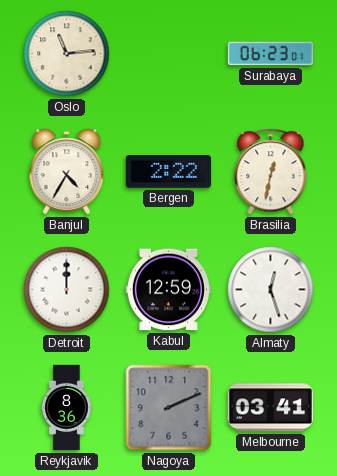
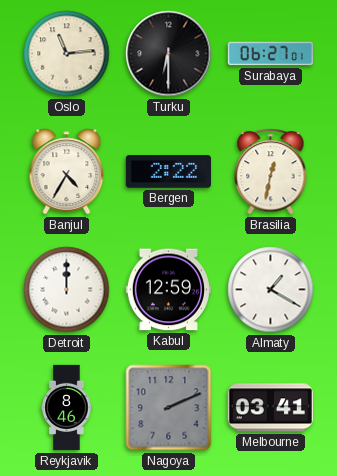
Turku: none -> 6:30
Surabaya: 06:23 -> 06:27
Almaty: 12:27 -> 1:20
Reykjavik: 8:36 -> 8:46
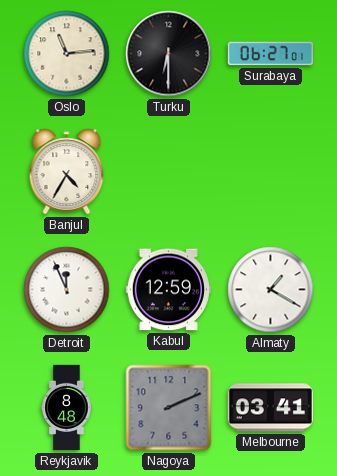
Bergen: 2:22 -> none
Brasilia: 12:32 -> none
Detroit: 12:00 -> 11:56
Reykjavik: 8:46 -> 8:48
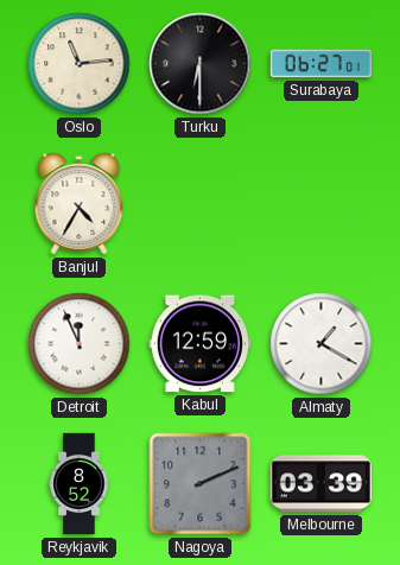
Reykjavik: 8:48 -> 8:52
Melbourne: 03:41 -> 03:39
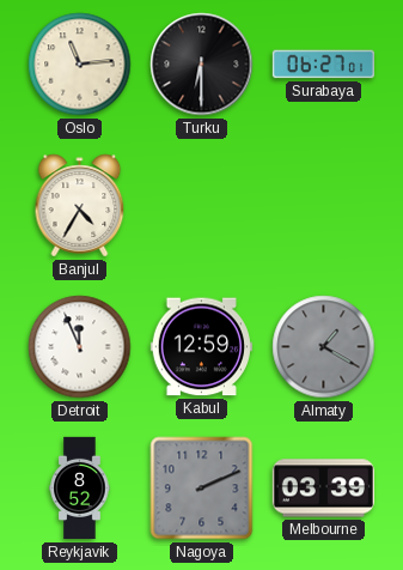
Almaty dial: white -> grey
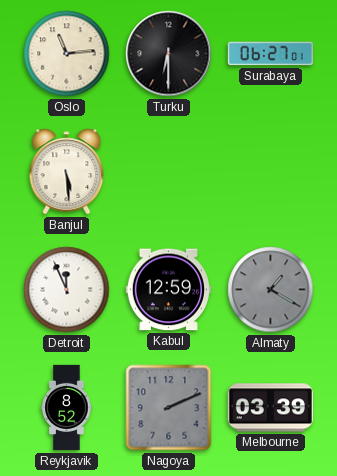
Banjul: 4:35 -> 5:29
